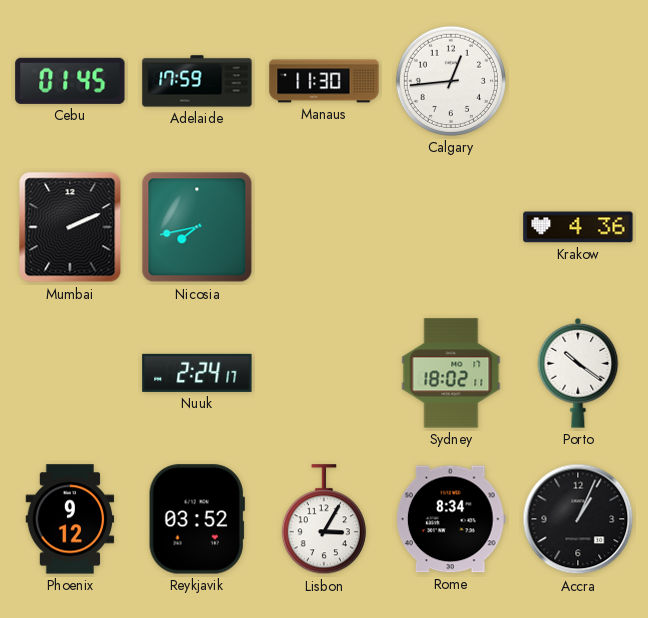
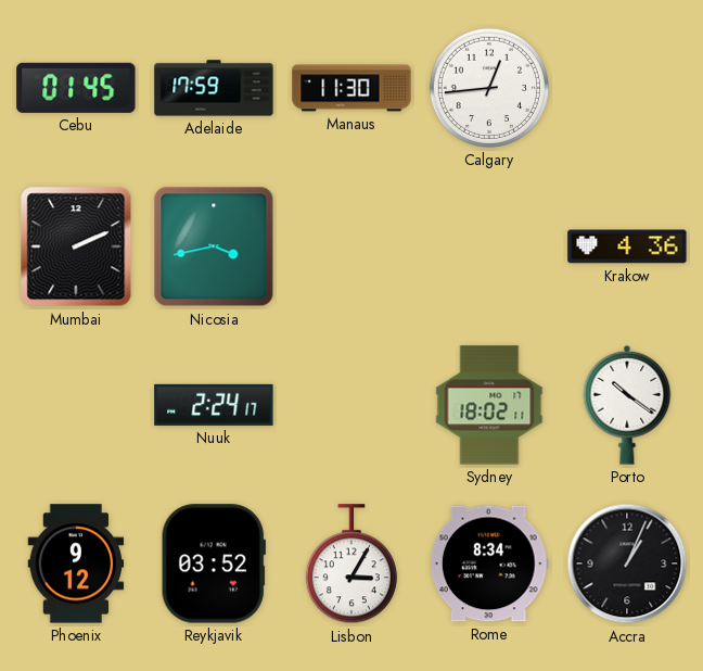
Nicosia: 7:43 -> 3:43
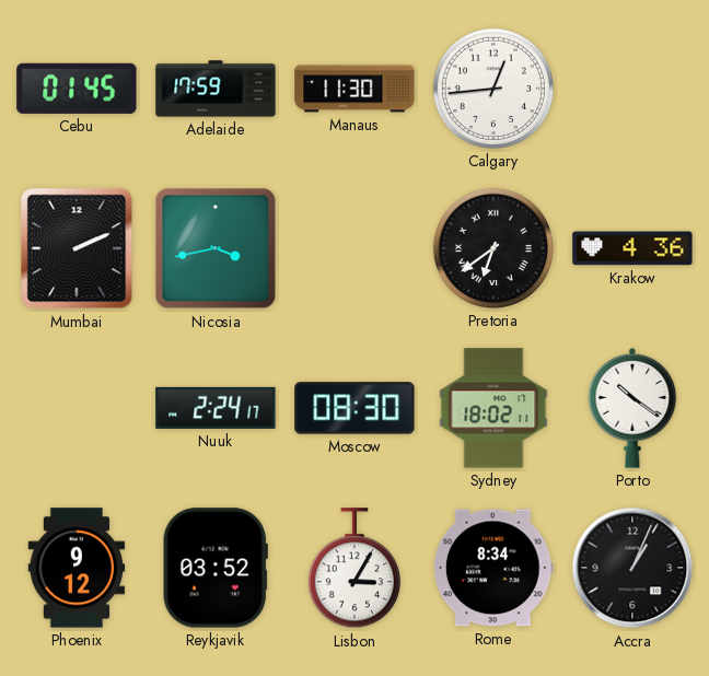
Pretoria: none -> 6:39
Moscow: none -> 08:30
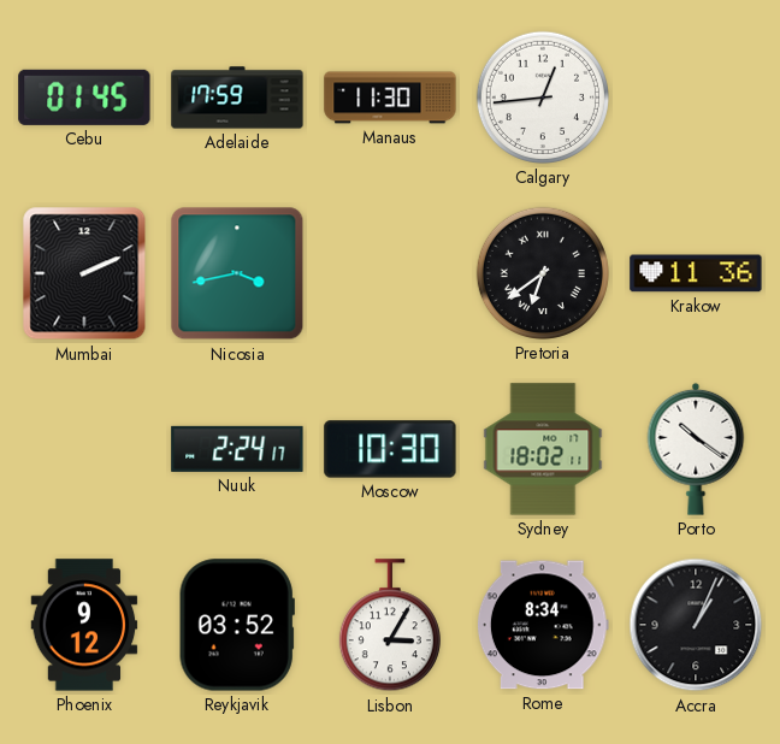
Krakow: 4:36 -> 11:36
Moscow: 08:30 -> 10:30
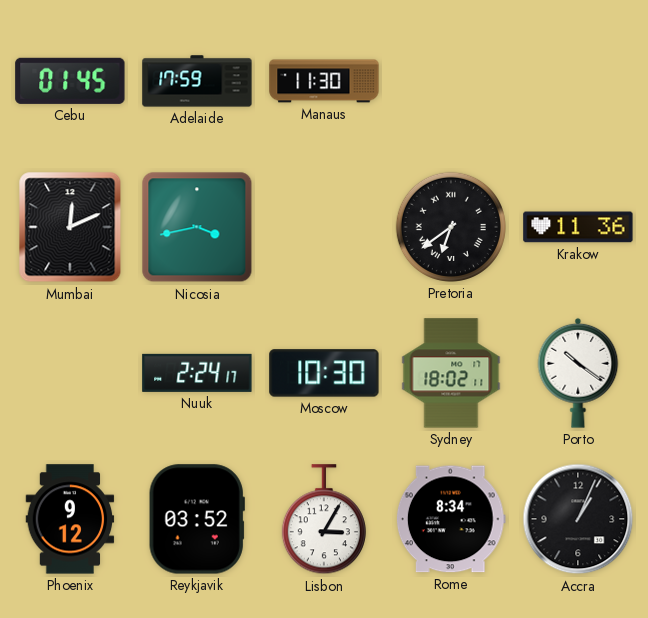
Calgary: 12:44 -> none
Mumbai: 2:11 -> 12:11
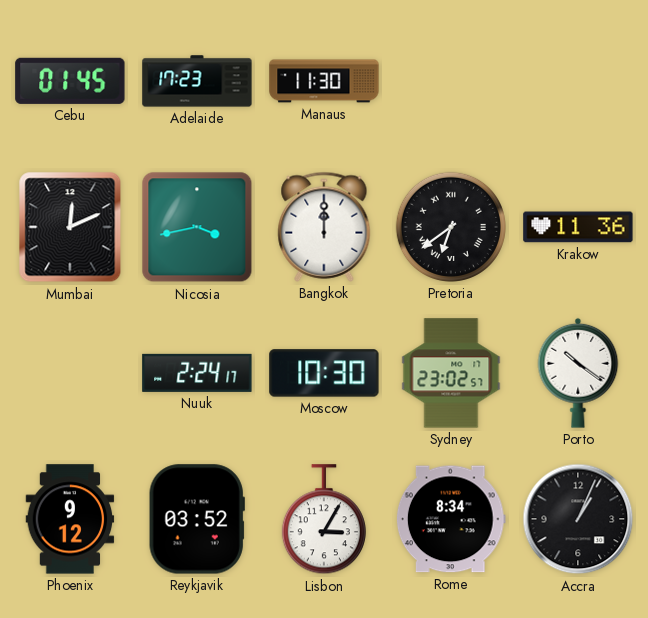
Adelaide: 17:59 -> 17:23
Bangkok: none -> 12:00
Sydney: 18:02 -> 23:02
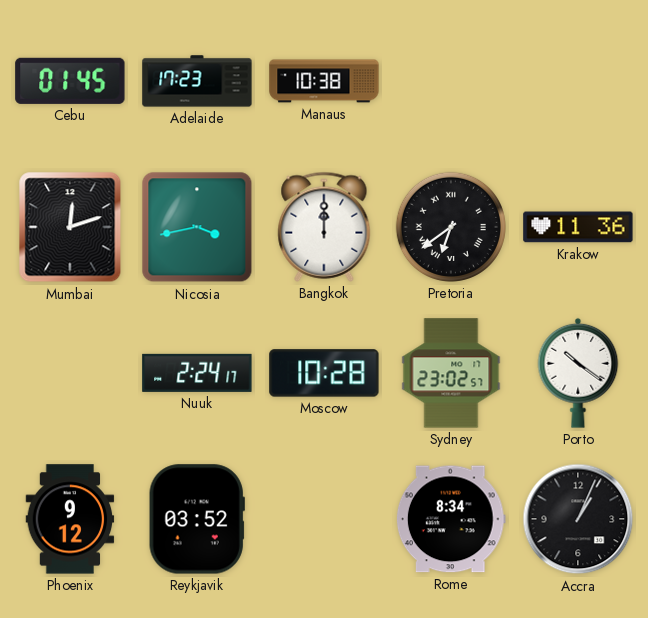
Manaus: 11:30 -> 10:38
Mumbai: 12:11 -> 12:12
Moscow: 10:30 -> 10:28
Lisbon: 3:05 -> none
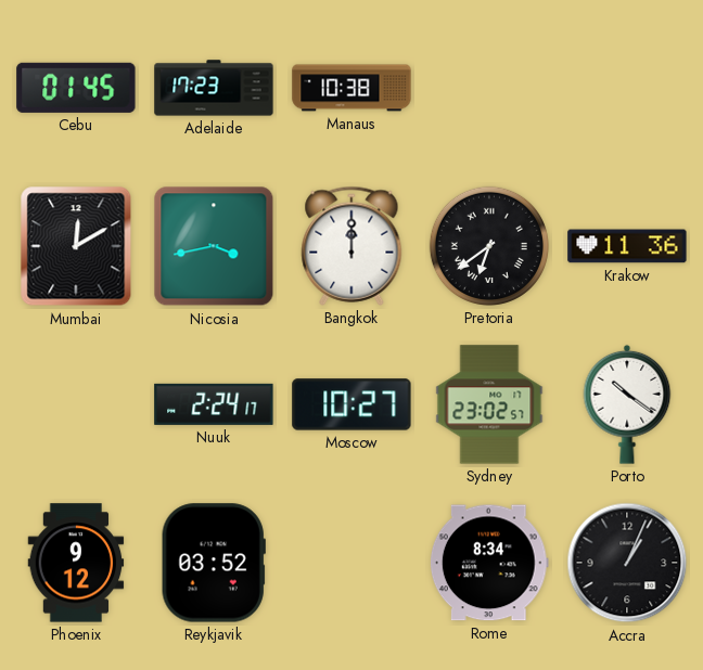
Mumbai: 12:12 -> 12:10
Moscow: 10:28 -> 10:27
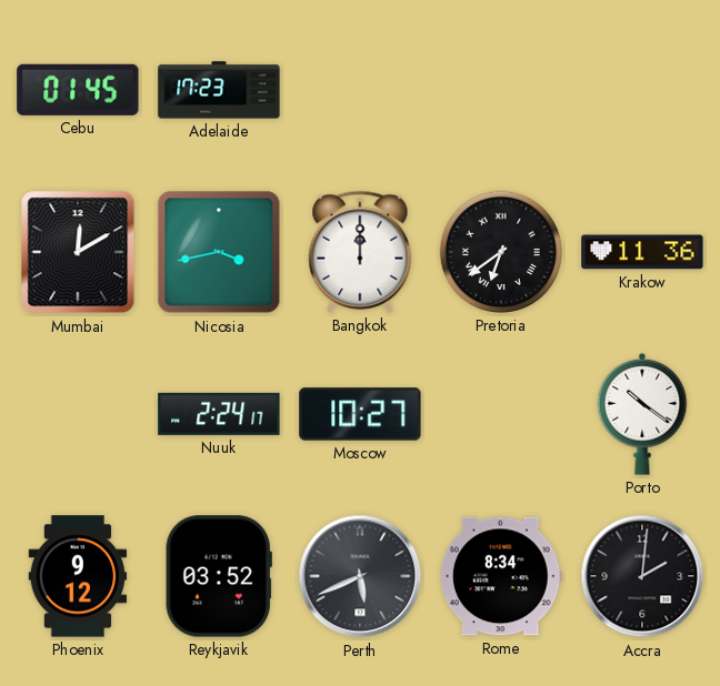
Manaus: 10:38 -> none
Sydney: 23:02 -> none
Perth: none -> 5:41
Accra: 1:04 -> 2:01
